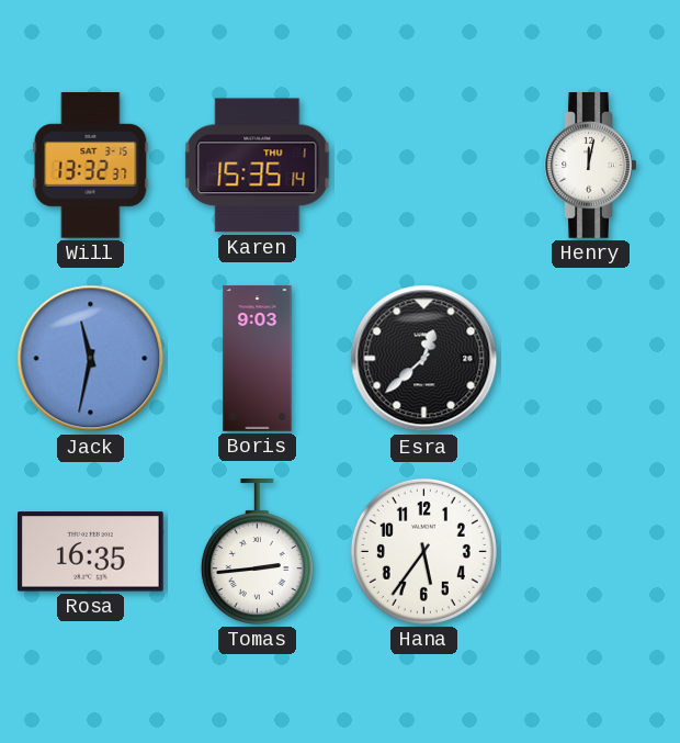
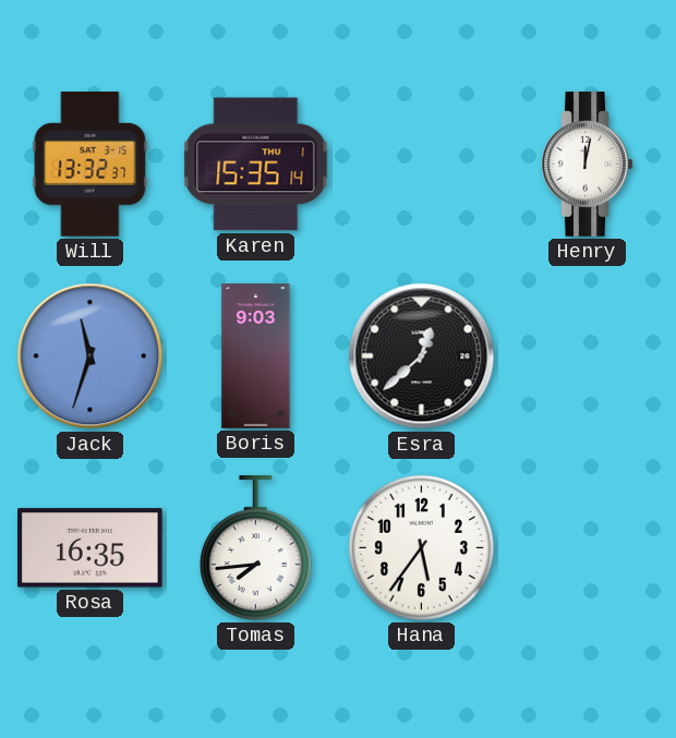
Jack: 11:32 -> 11:33
Tomas: 2:44 -> 7:44
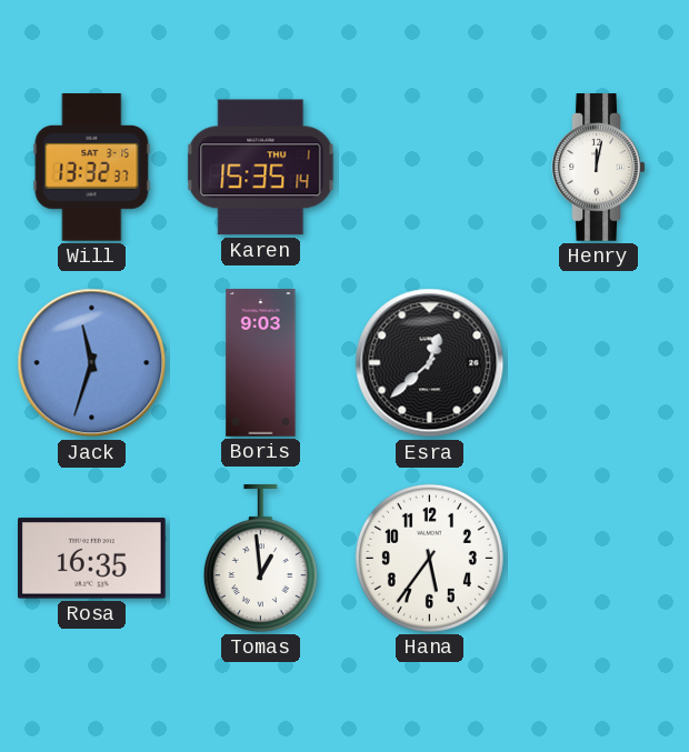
Tomas: 7:44 -> 12:59
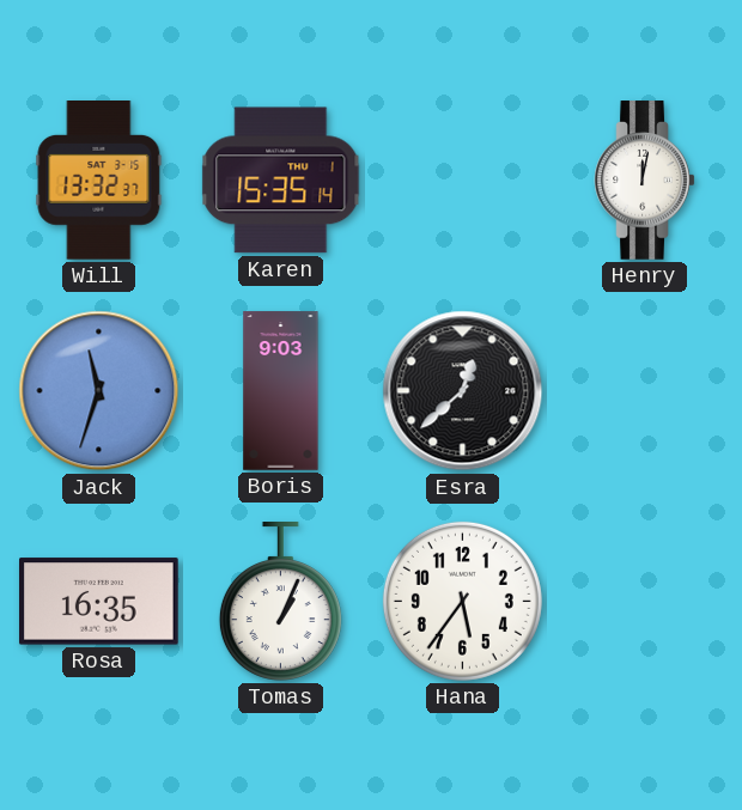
Tomas: 12:59 -> 1:04
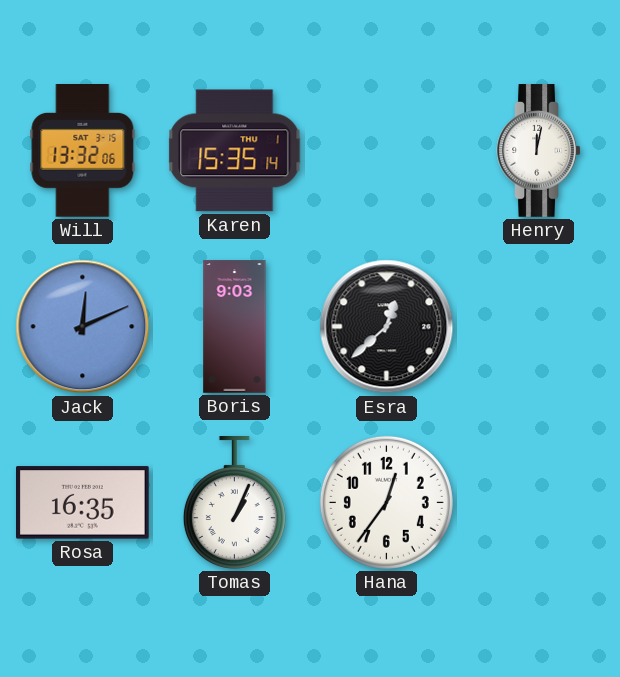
Will: 13:32:37 -> 13:32:06
Jack: 11:33 -> 12:11
Hana: 5:36 -> 12:36
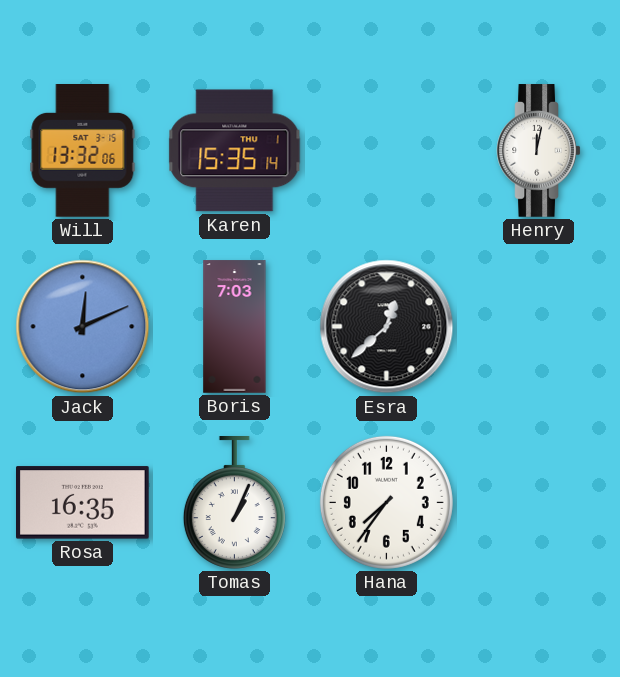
Boris: 9:03 -> 7:03
Hana: 12:36 -> 7:36
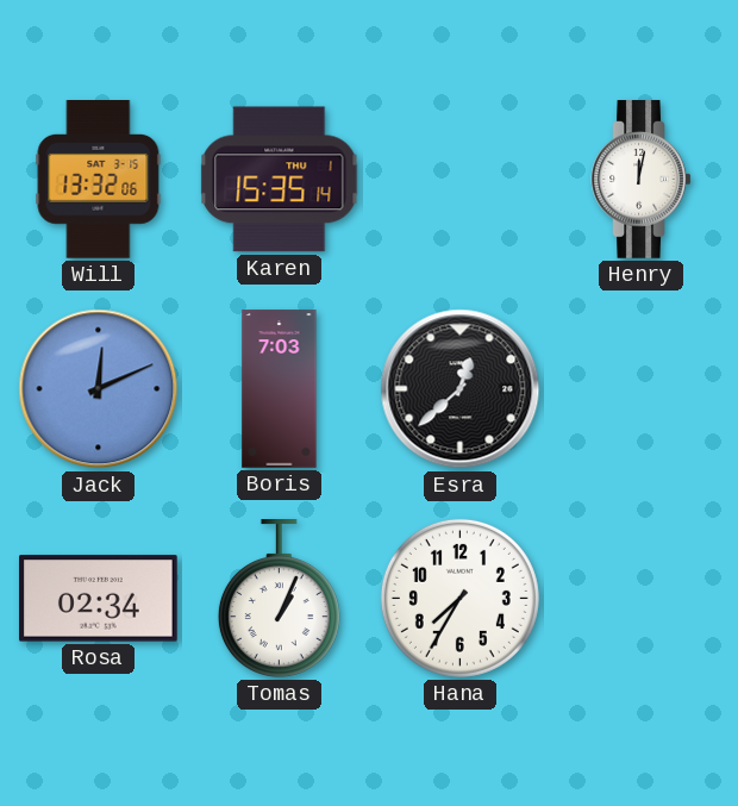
Rosa: 16:35 -> 02:34
Hana: 7:36 -> 7:35
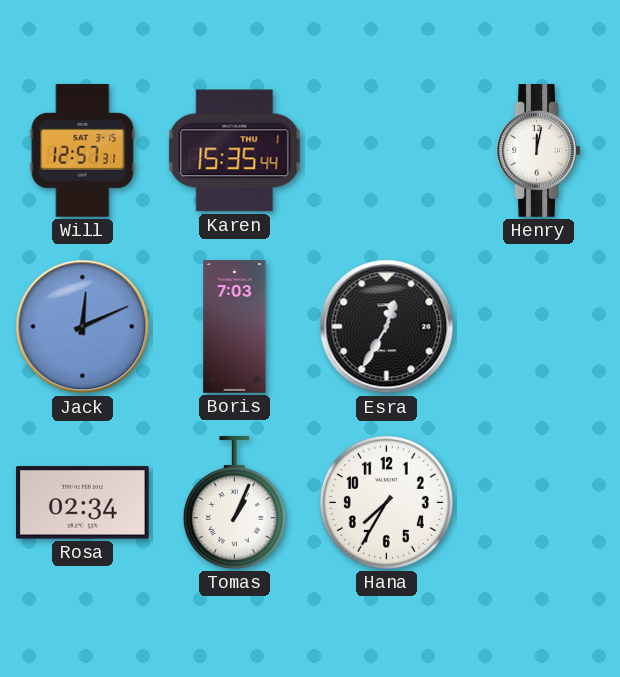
Will: 13:32 -> 12:57
Karen: 15:35:14 -> 15:35:44
Esra: 12:38 -> 12:35
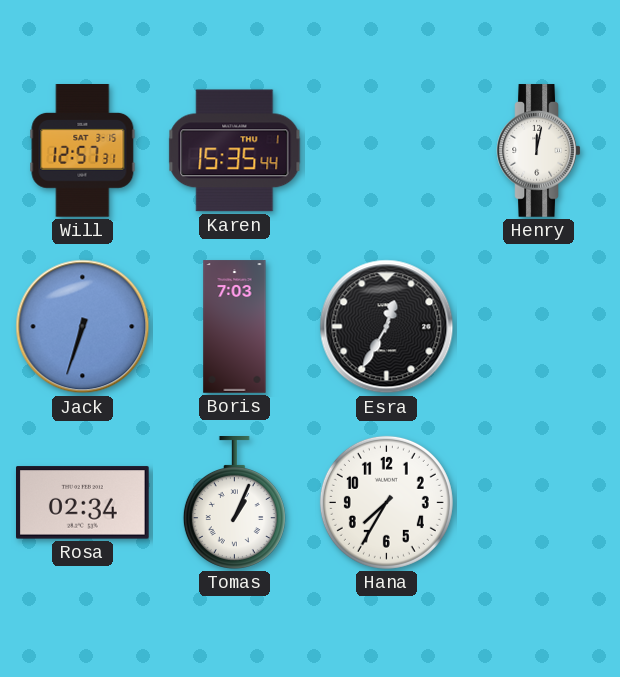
Jack: 12:11 -> 6:33
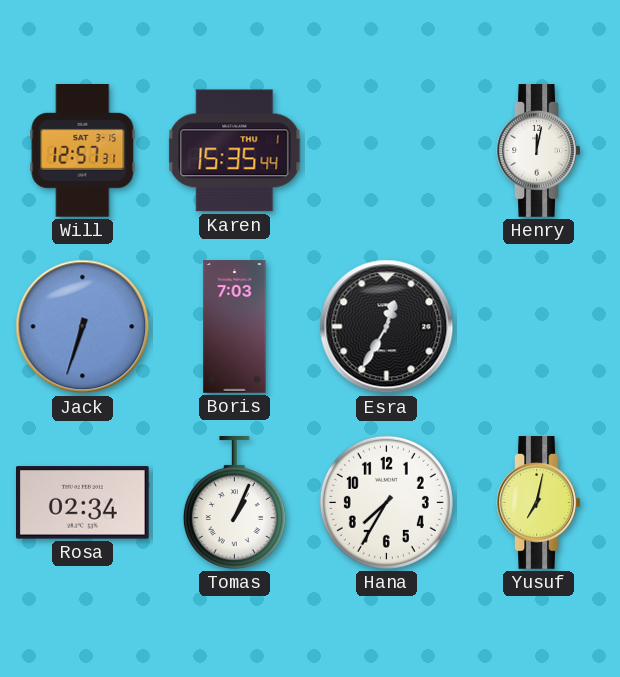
Yusuf: none -> 7:02
